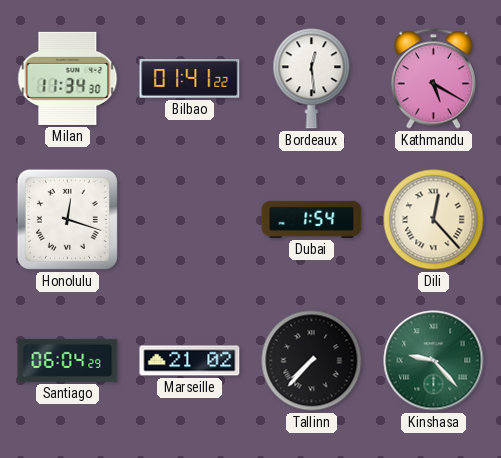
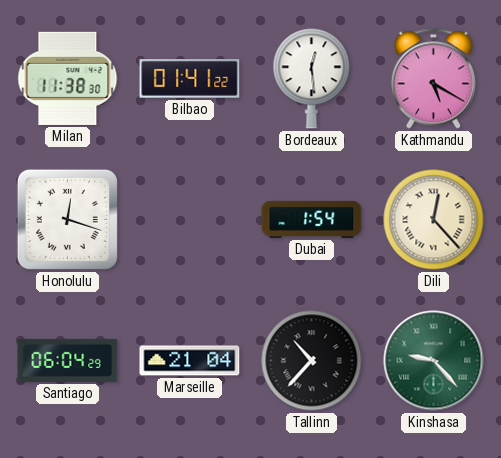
Milan: 11:34 -> 11:38
Marseille: 21:02 -> 21:04
Tallinn: 7:37 -> 10:37
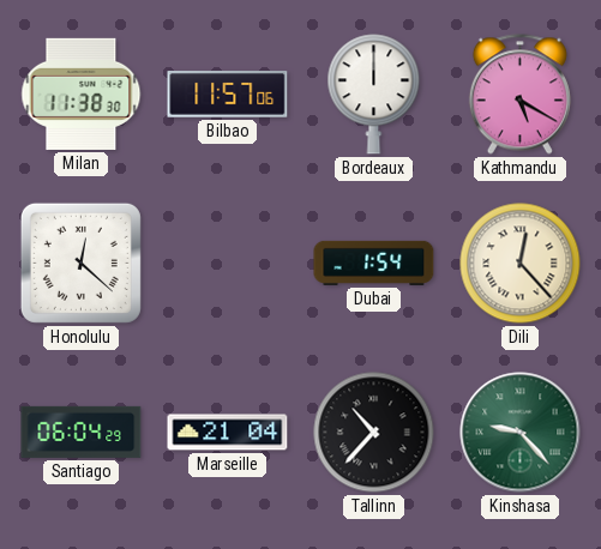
Bilbao: 01:41 -> 11:57
Bordeaux: 12:29 -> 12:00
Honolulu: 12:18 -> 12:22
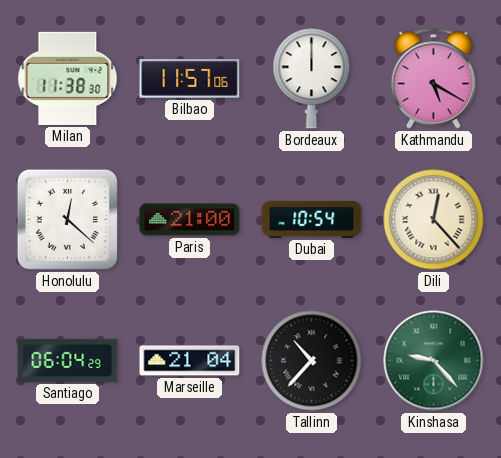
Paris: none -> 21:00
Dubai: 1:54 -> 10:54
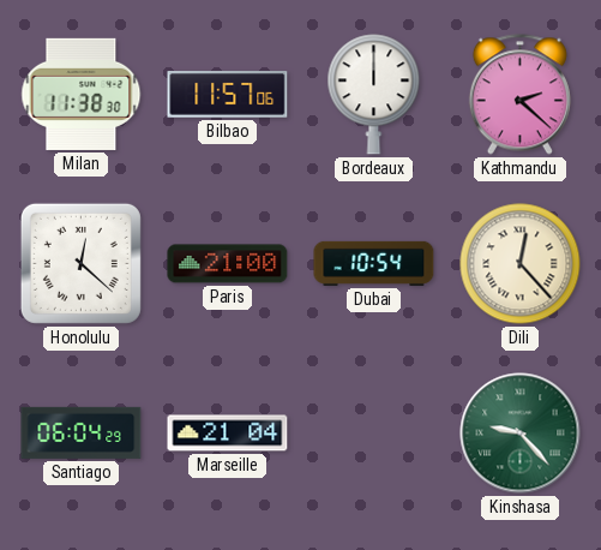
Kathmandu: 5:20 -> 2:22
Tallinn: 10:37 -> none
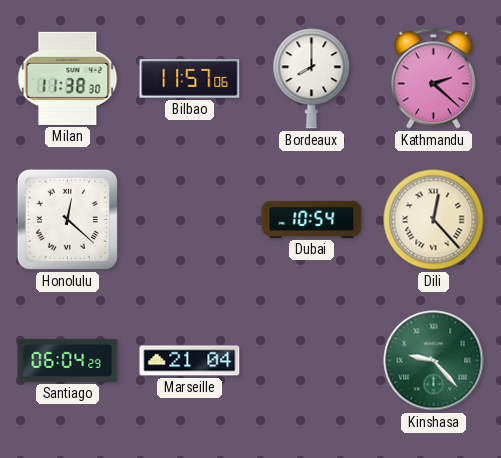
Bordeaux: 12:00 -> 8:00
Paris: 21:00 -> none
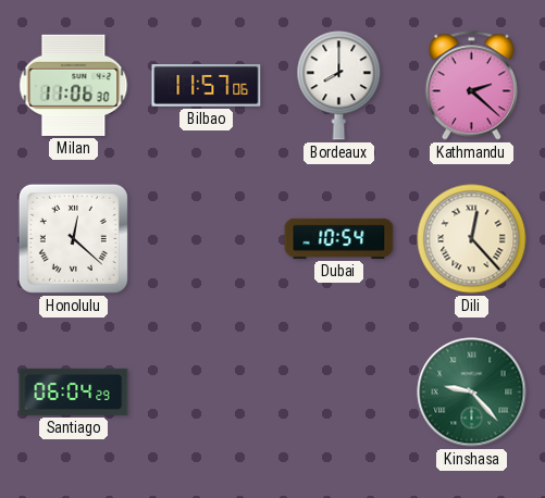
Milan: 11:38 -> 11:06
Marseille: 21:04 -> none
